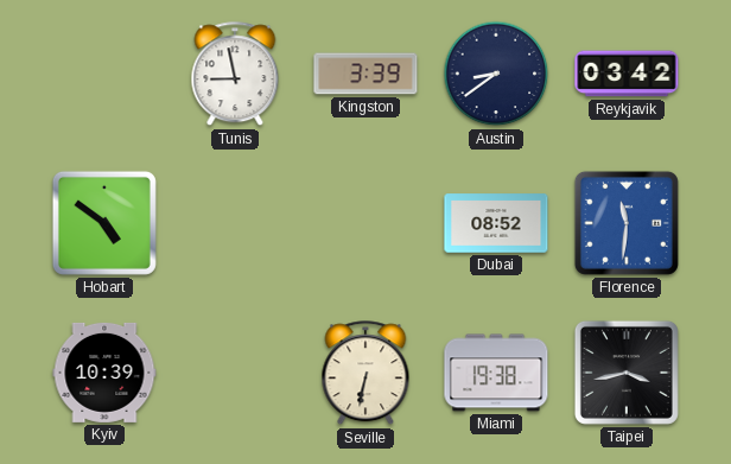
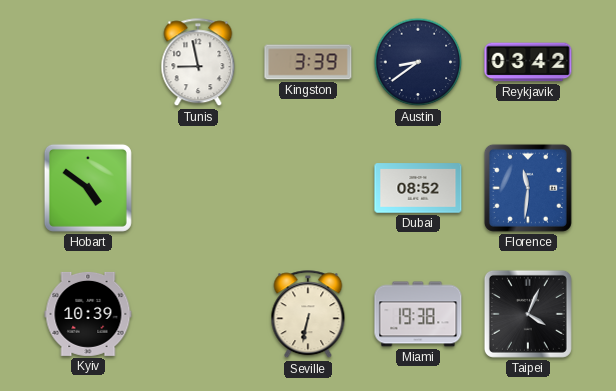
Taipei: 3:43 -> 4:04
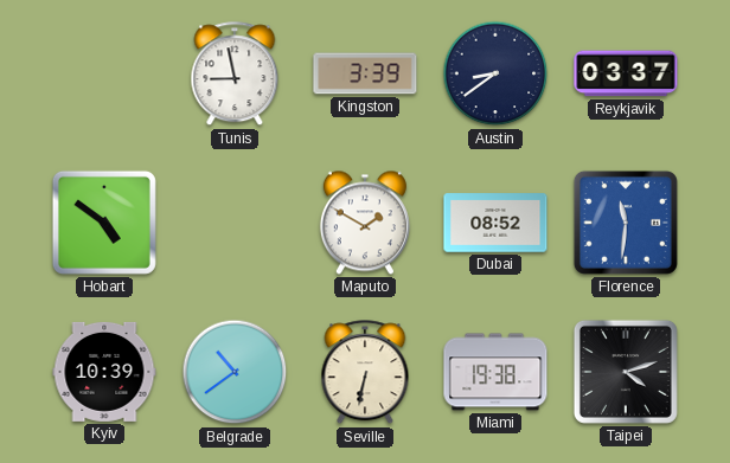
Reykjavik: 03:42 -> 03:37
Maputo: none -> 1:50
Belgrade: none -> 10:39
Taipei: 4:04 -> 4:12
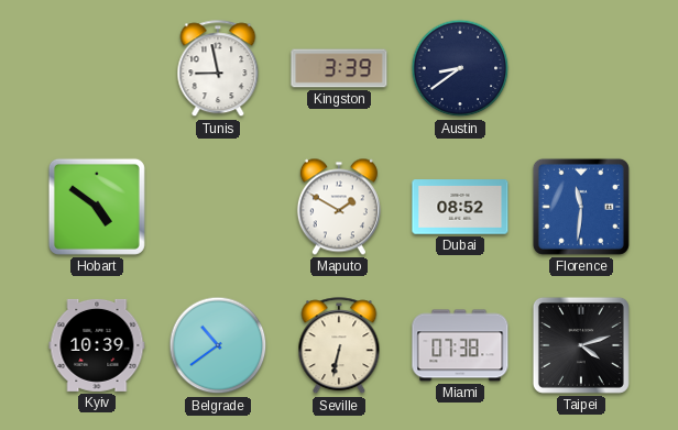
Reykjavik: 03:37 -> none
Miami: 19:38 -> 07:38
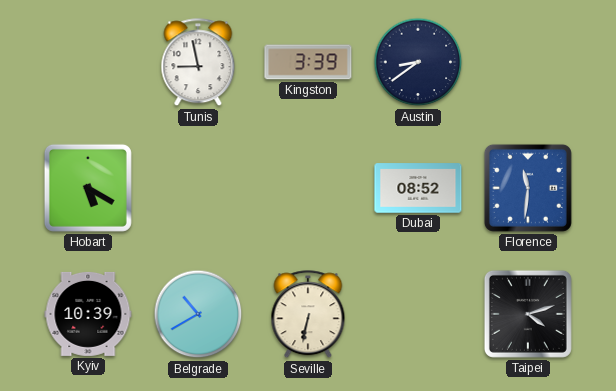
Hobart: 4:51 -> 5:20
Maputo: 1:50 -> none
Belgrade: 10:39 -> 10:40
Miami: 07:38 -> none
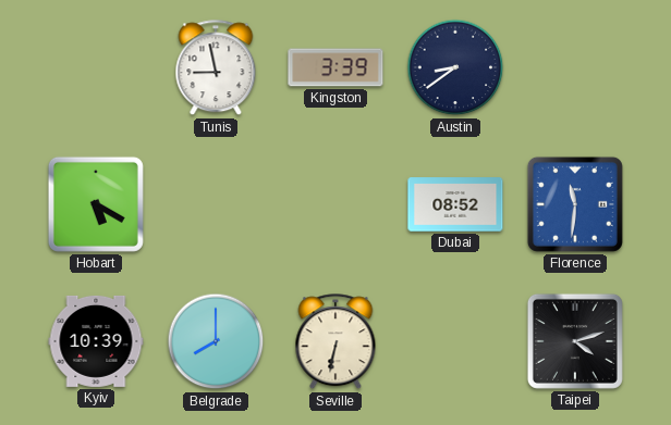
Belgrade: 10:40 -> 8:00
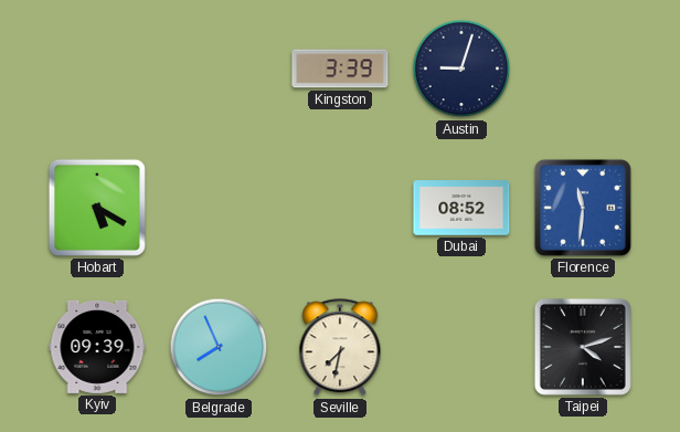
Tunis: 8:58 -> none
Austin: 8:39 -> 9:03
Kyiv: 10:39 -> 09:39
Belgrade: 8:00 -> 7:56
Seville: 6:32 -> 7:32
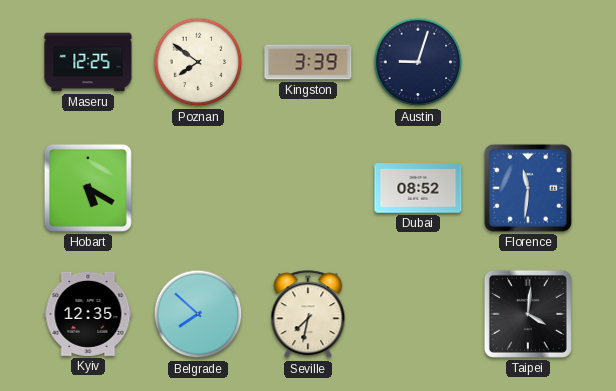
Maseru: none -> 12:25
Poznan: none -> 7:51
Kyiv: 09:39 -> 12:35
Belgrade: 7:56 -> 7:52
Taipei: 4:12 -> 4:01
